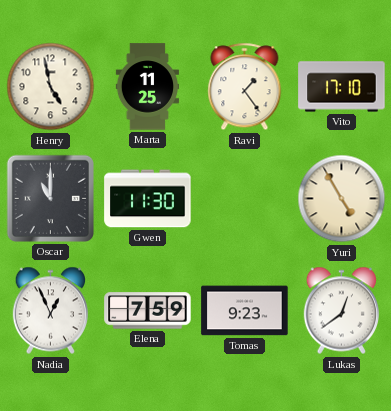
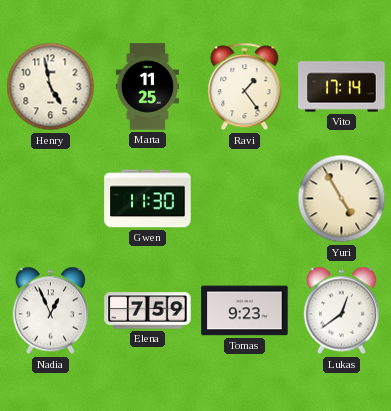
Vito: 17:10 -> 17:14
Oscar: 11:00 -> none
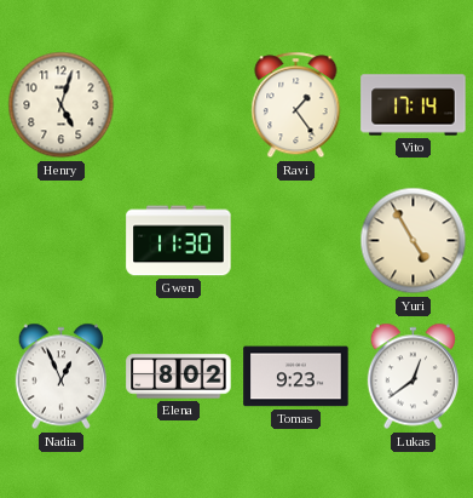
Henry: 4:58 -> 5:03
Marta: 11:25 -> none
Elena: 7:59 -> 8:02
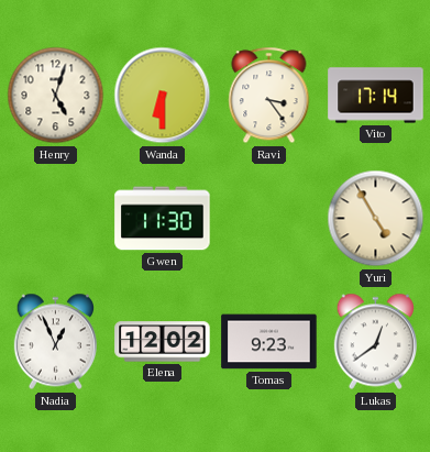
Wanda: none -> 6:30
Ravi: 1:24 -> 3:24
Elena: 8:02 -> 12:02
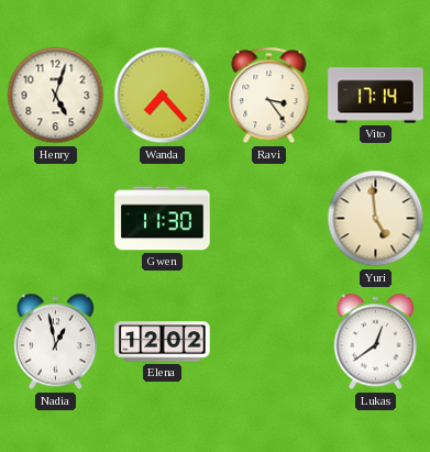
Wanda: 6:30 -> 7:23
Yuri: 4:55 -> 4:59
Nadia: 12:56 -> 12:58
Tomas: 9:23 -> none
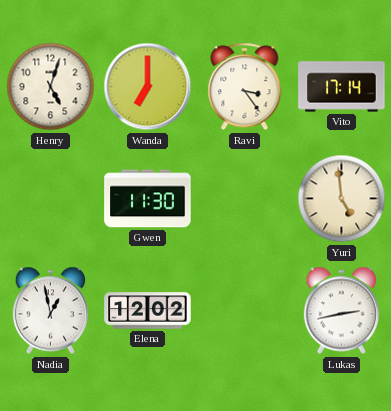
Wanda: 7:23 -> 7:00
Lukas: 12:39 -> 2:43
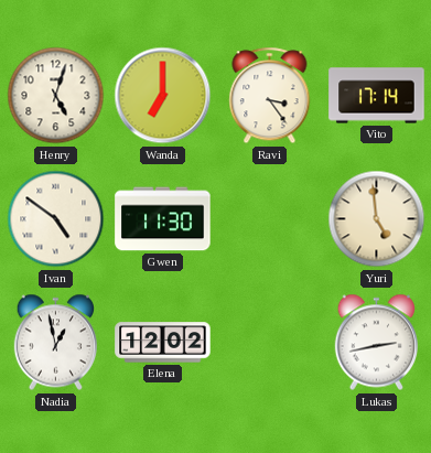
Ivan: none -> 4:51
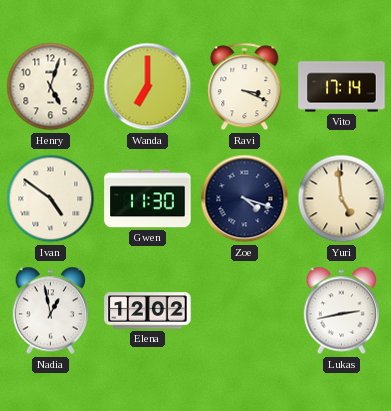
Ravi: 3:24 -> 3:19
Zoe: none -> 4:18
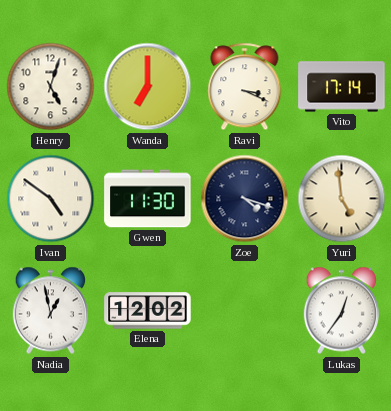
Lukas: 2:43 -> 12:36
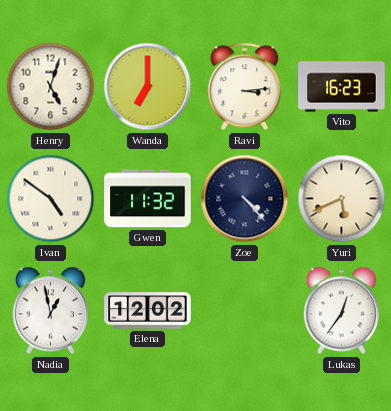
Ravi: 3:19 -> 3:14
Vito: 17:14 -> 16:23
Gwen: 11:30 -> 11:32
Zoe: 4:18 -> 4:23
Yuri: 4:59 -> 5:41
